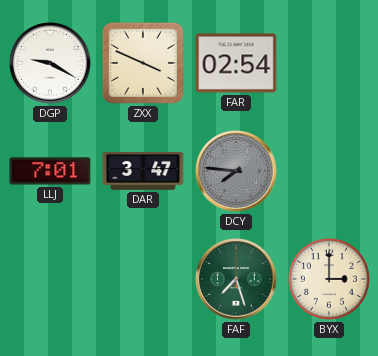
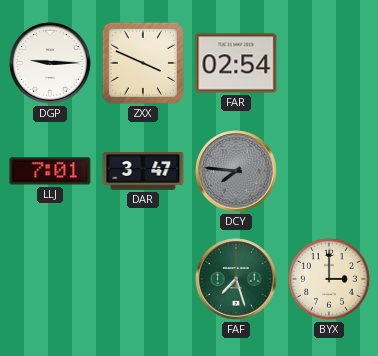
DGP: 9:20 -> 9:15
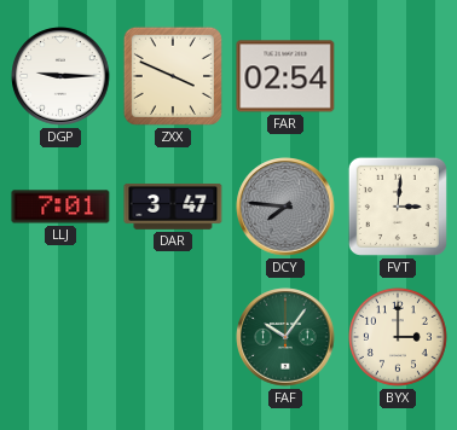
FVT: none -> 3:01
FAF: 7:27 -> 10:06
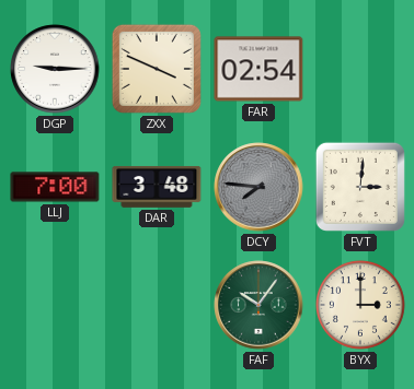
LLJ: 7:01 -> 7:00
DAR: 3:47 -> 3:48
